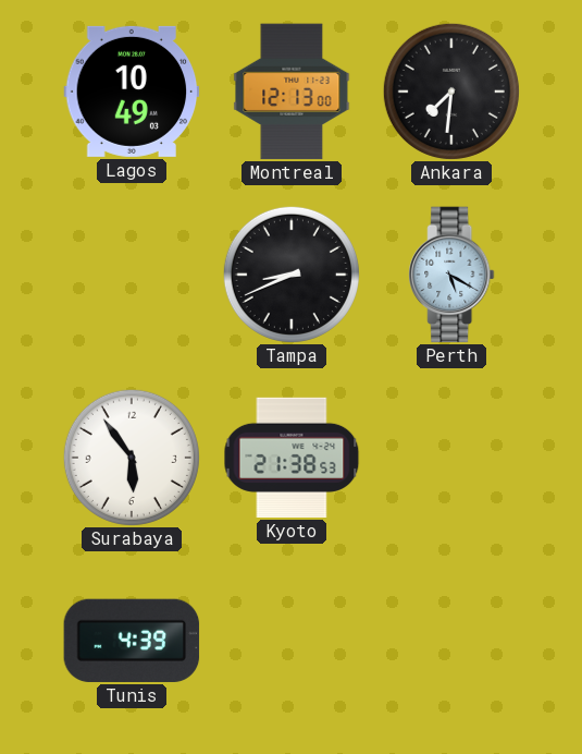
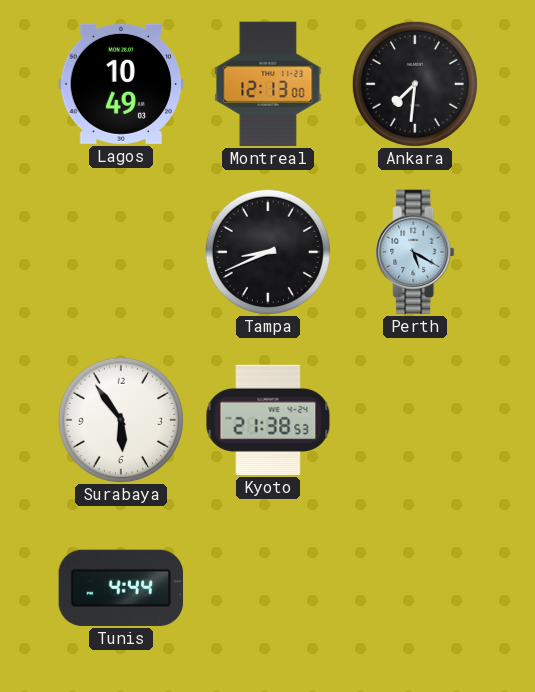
Tunis: 4:39 -> 4:44
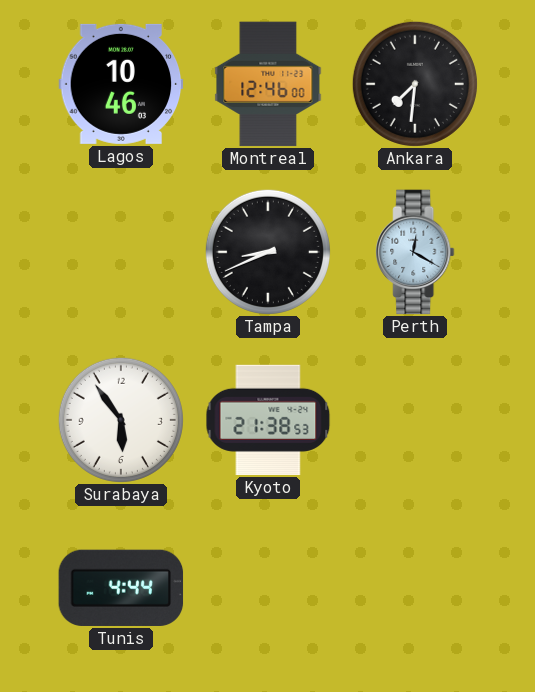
Lagos: 10:49 -> 10:46
Montreal: 12:13 -> 12:46
Perth: 5:20 -> 12:20
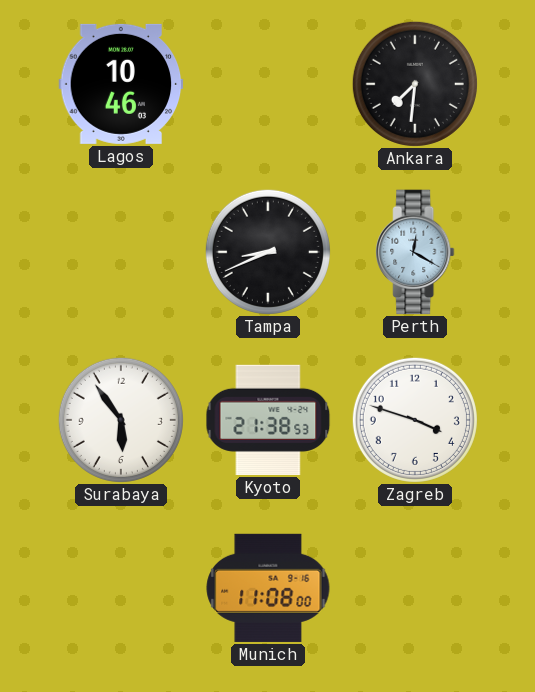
Montreal: 12:46 -> none
Zagreb: none -> 3:48
Tunis: 4:44 -> none
Munich: none -> 11:08
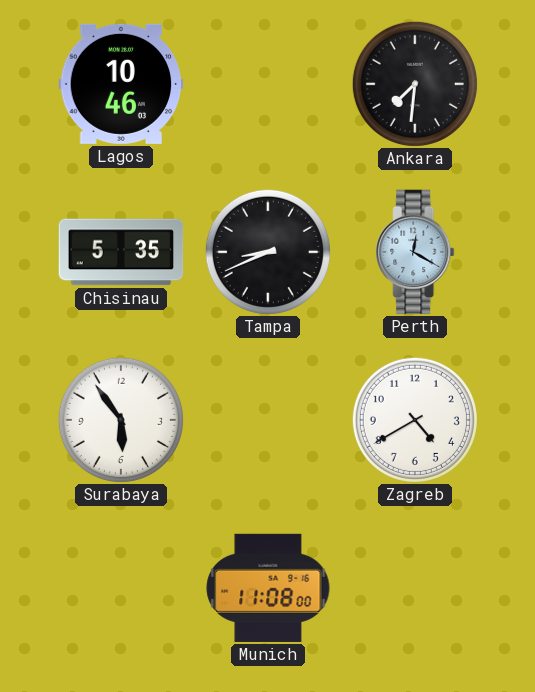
Chisinau: none -> 5:35
Kyoto: 21:38 -> none
Zagreb: 3:48 -> 4:40
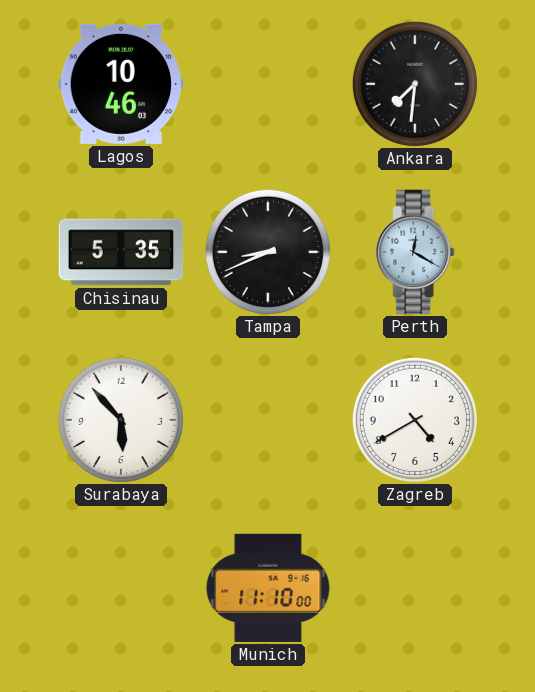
Surabaya: 5:54 -> 5:53
Munich: 11:08 -> 11:10
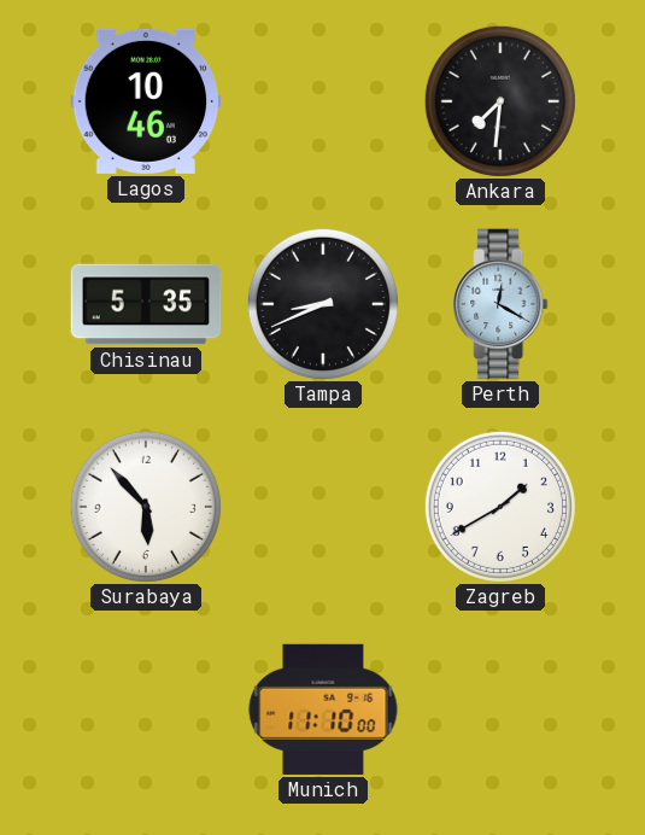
Zagreb: 4:40 -> 1:40
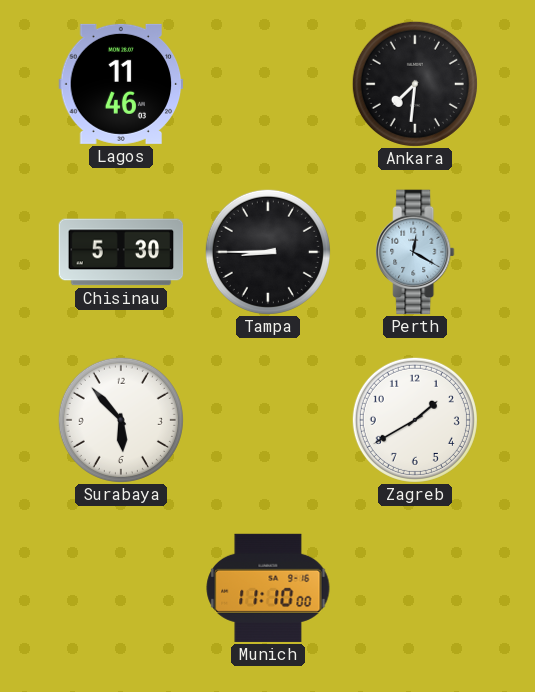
Lagos: 10:46 -> 11:46
Chisinau: 5:35 -> 5:30
Tampa: 8:41 -> 8:45
